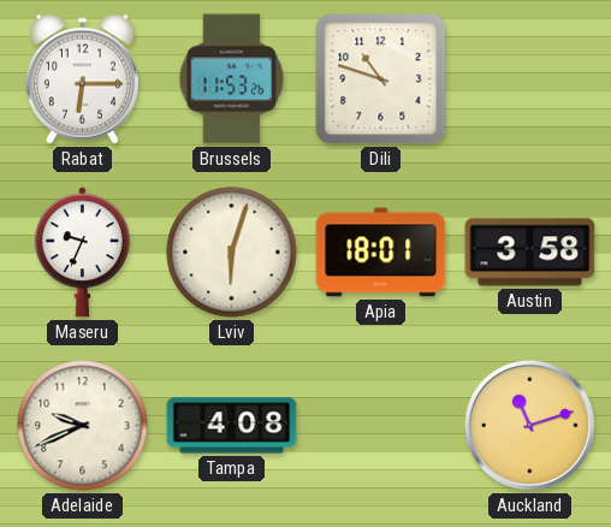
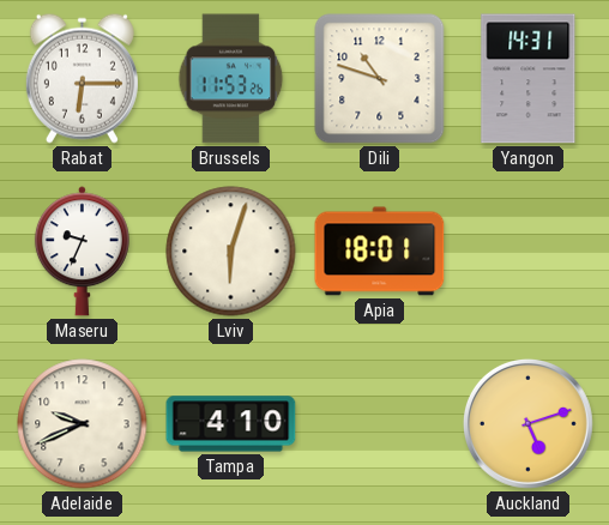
Yangon: none -> 14:31
Austin: 3:58 -> none
Tampa: 4:08 -> 4:10
Auckland: 11:12 -> 5:12
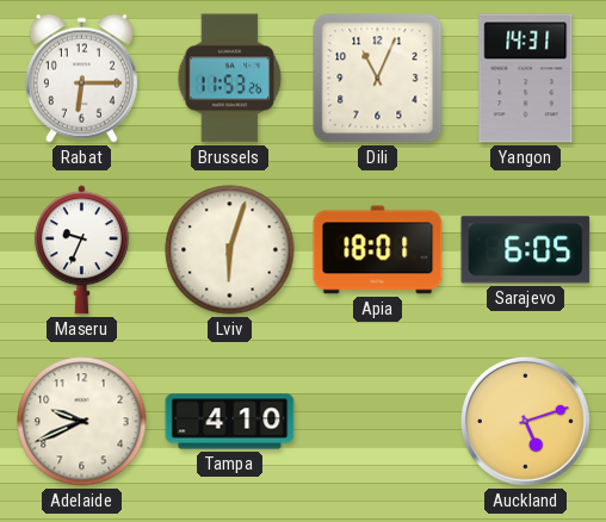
Dili: 10:48 -> 11:04
Sarajevo: none -> 6:05
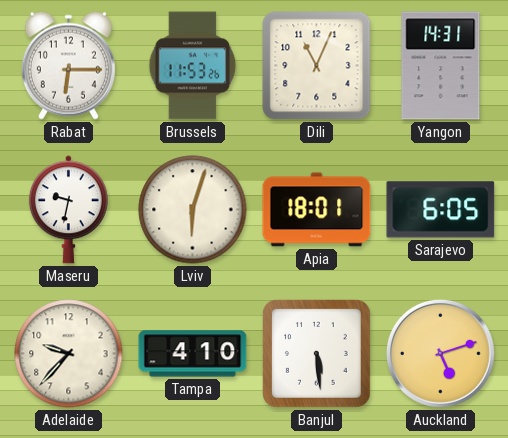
Maseru: 9:34 -> 9:32
Adelaide: 9:41 -> 9:37
Banjul: none -> 5:29
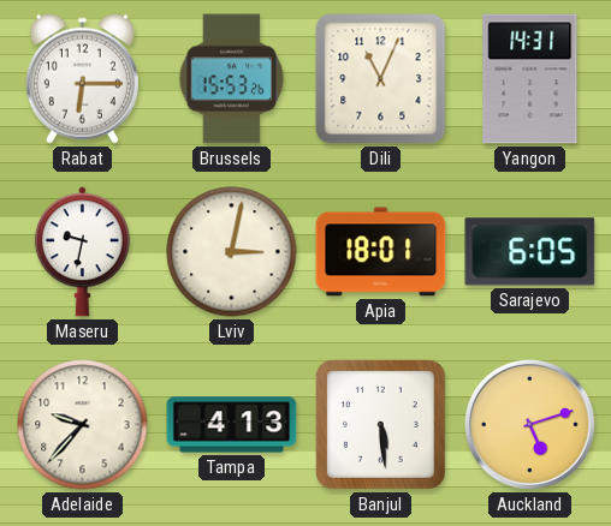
Brussels: 11:53 -> 15:53
Lviv: 6:03 -> 3:02
Tampa: 4:10 -> 4:13
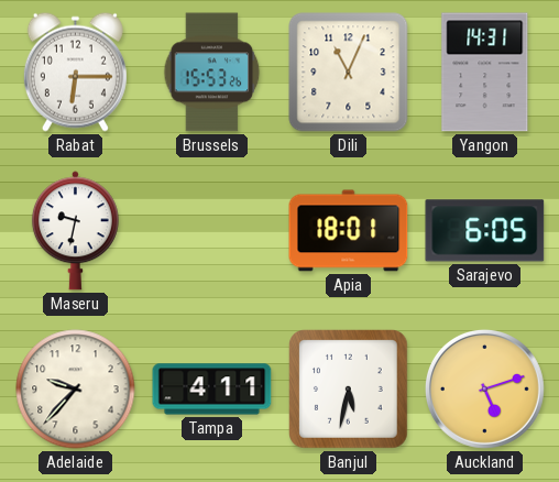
Lviv: 3:02 -> none
Tampa: 4:13 -> 4:11
Banjul: 5:29 -> 5:32
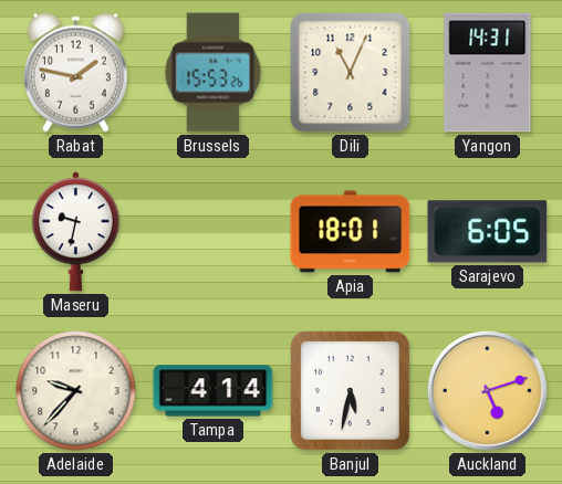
Rabat: 6:15 -> 1:47
Tampa: 4:11 -> 4:14
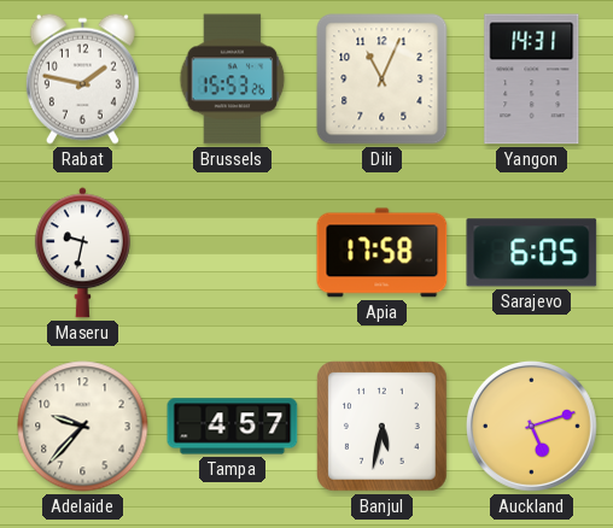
Apia: 18:01 -> 17:58
Tampa: 4:14 -> 4:57
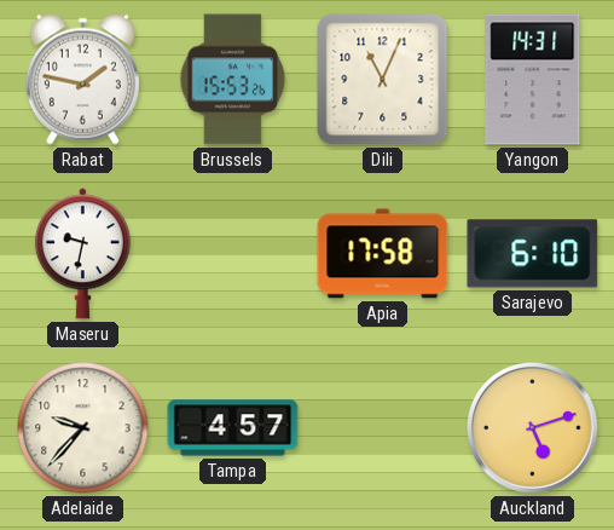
Sarajevo: 6:05 -> 6:10
Banjul: 5:32 -> none
